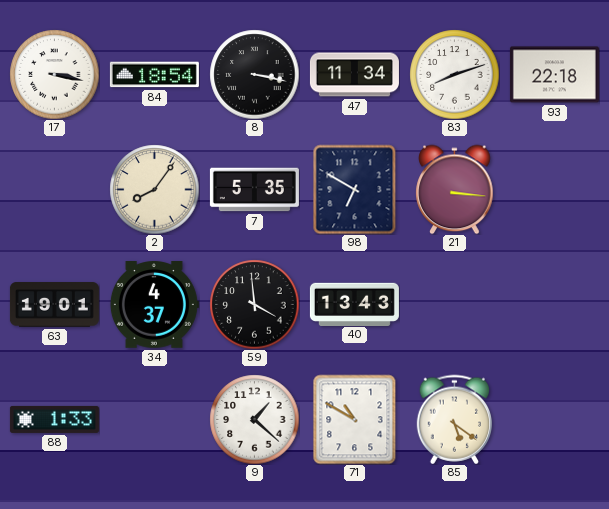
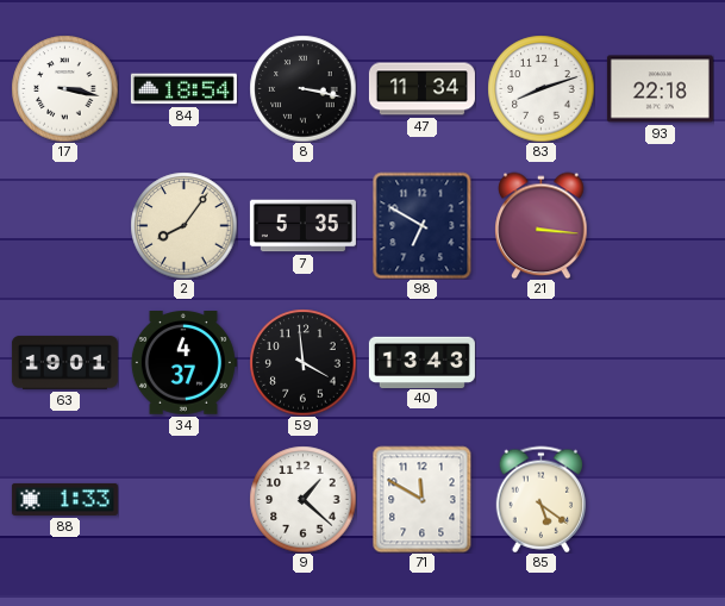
71: 10:50 -> 11:50
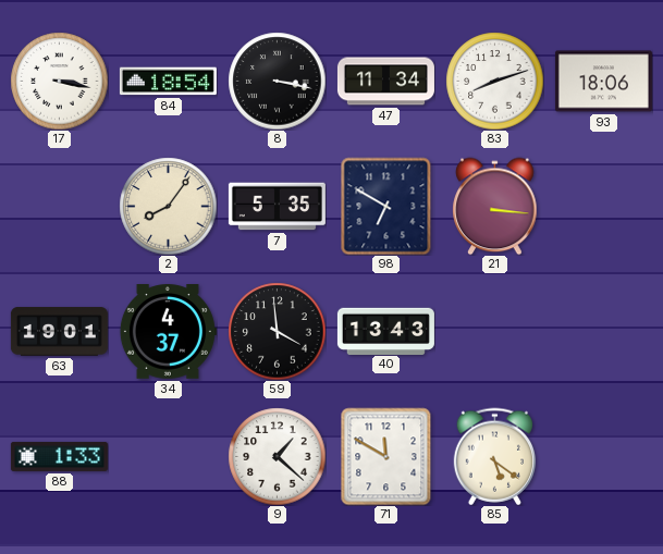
93: 22:18 -> 18:06
